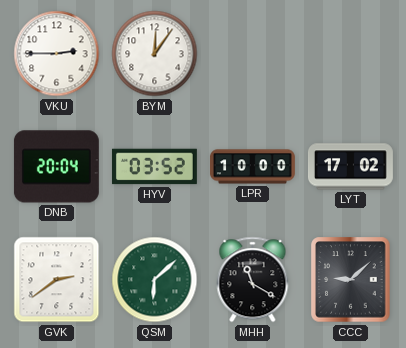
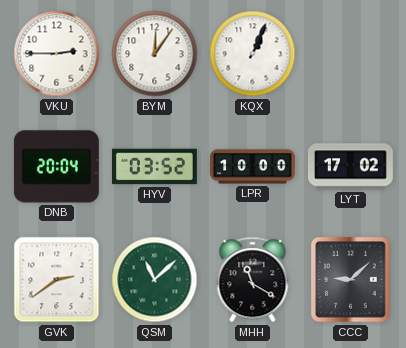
KQX: none -> 1:04
QSM: 6:08 -> 11:08
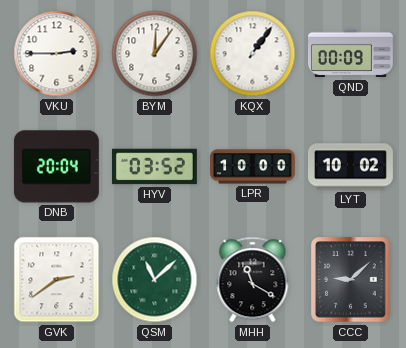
KQX: 1:04 -> 1:06
QND: none -> 00:09
LYT: 17:02 -> 10:02
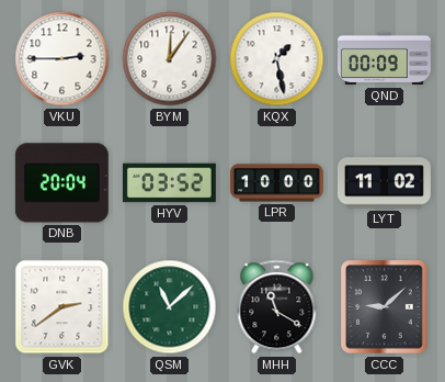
KQX: 1:06 -> 1:28
LYT: 10:02 -> 11:02
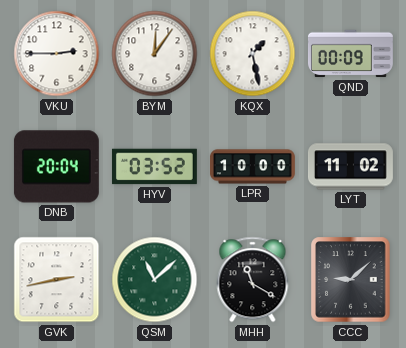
GVK: 2:39 -> 2:43
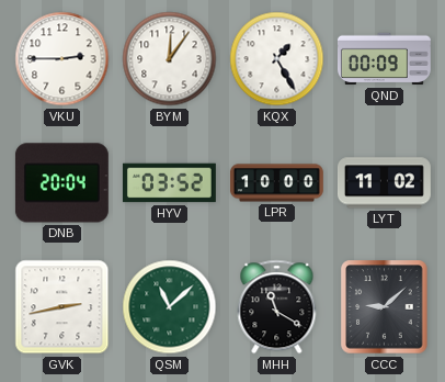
KQX: 1:28 -> 1:25
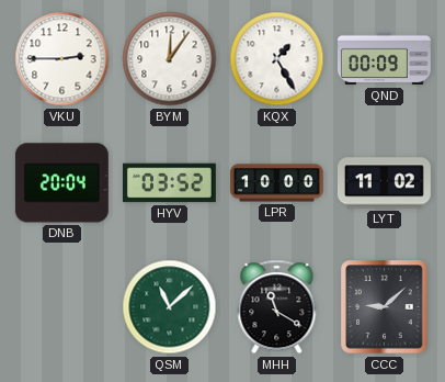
GVK: 2:43 -> none
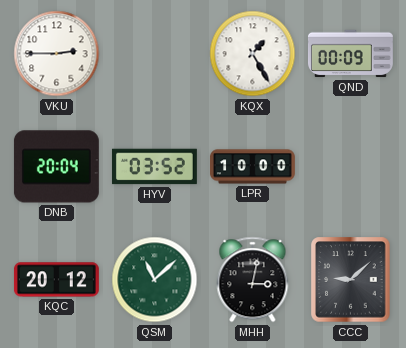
BYM: 12:06 -> none
LYT: 11:02 -> none
KQC: none -> 20:12
MHH: 11:20 -> 3:02
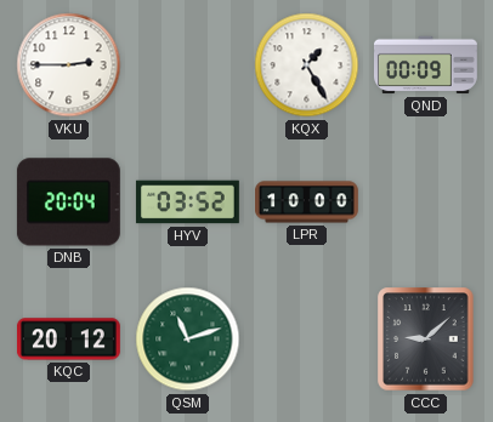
QSM: 11:08 -> 11:12
MHH: 3:02 -> none
